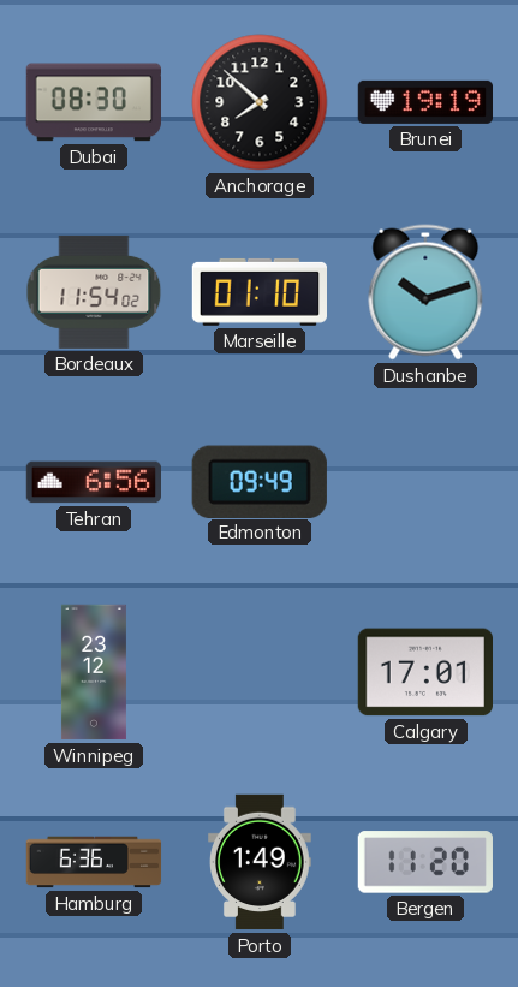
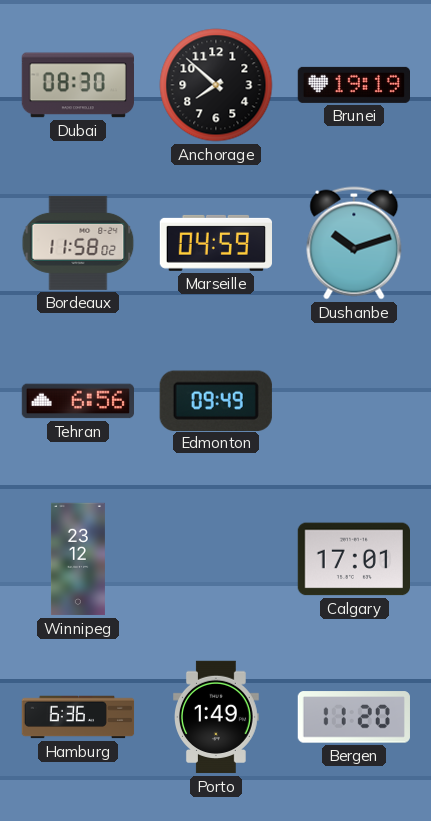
Bordeaux: 11:54 -> 11:58
Marseille: 01:10 -> 04:59
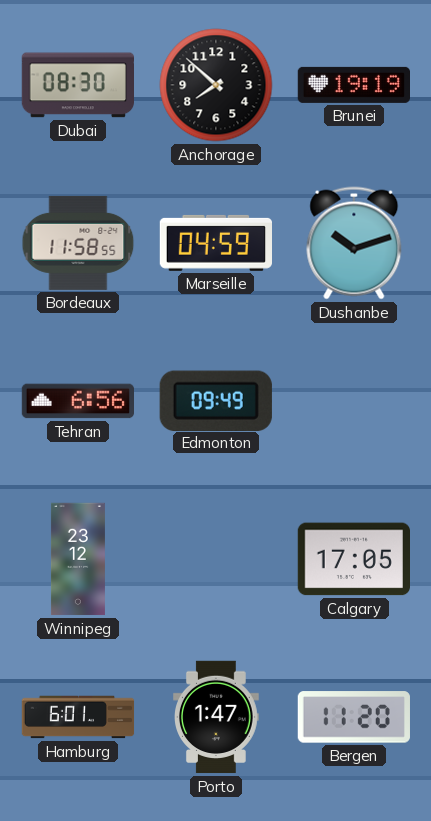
Bordeaux: 11:58:02 -> 11:58:55
Calgary: 17:01 -> 17:05
Hamburg: 6:36 -> 6:01
Porto: 1:49 -> 1:47
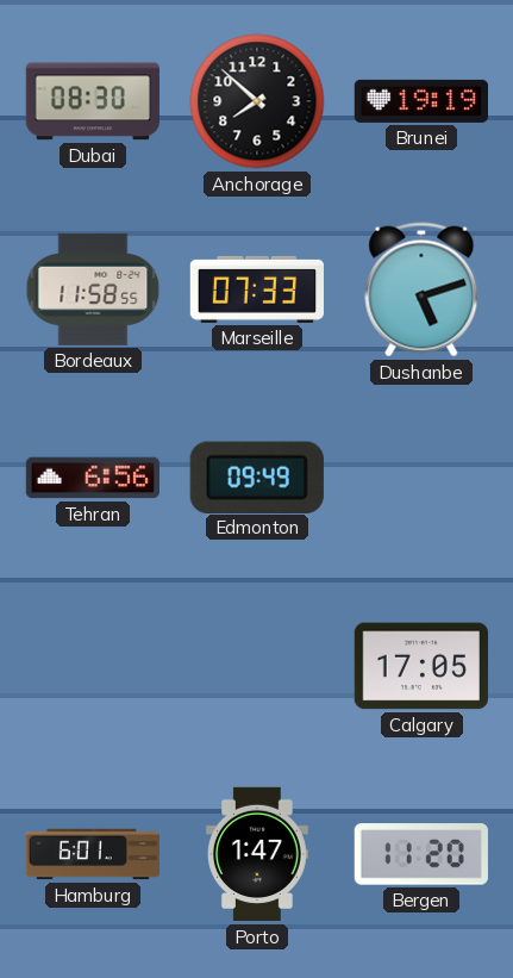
Marseille: 04:59 -> 07:33
Dushanbe: 10:12 -> 5:12
Winnipeg: 23:12 -> none
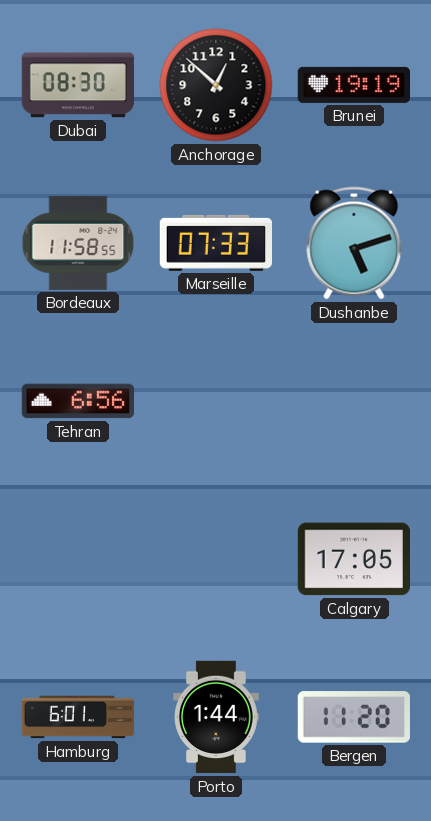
Anchorage: 7:52 -> 12:52
Edmonton: 09:49 -> none
Porto: 1:47 -> 1:44
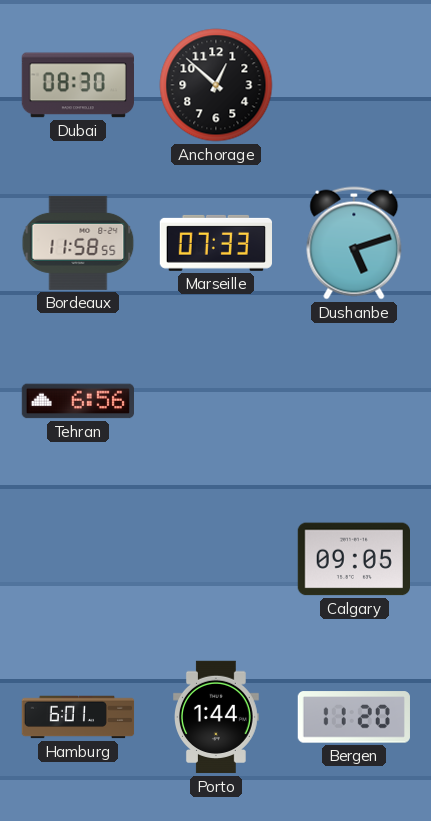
Brunei: 19:19 -> none
Calgary: 17:05 -> 09:05
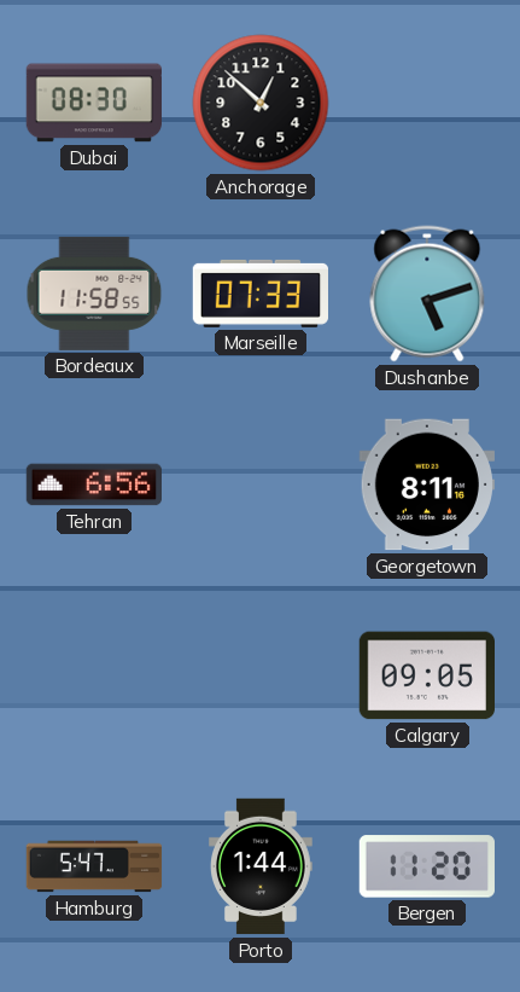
Georgetown: none -> 8:11
Hamburg: 6:01 -> 5:47
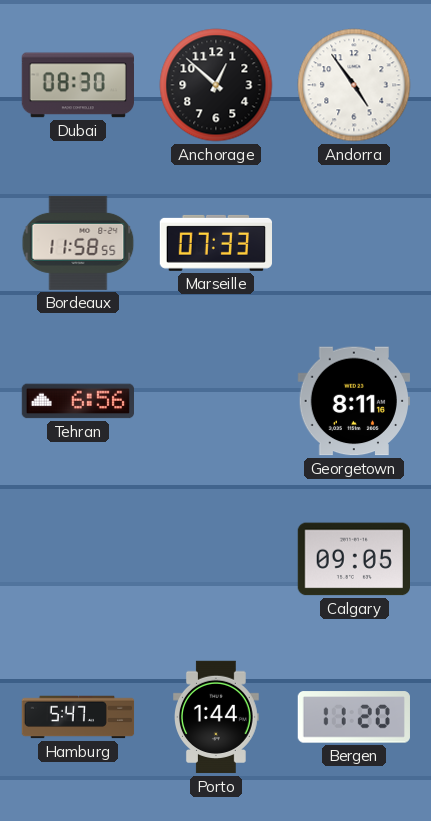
Andorra: none -> 4:54
Dushanbe: 5:12 -> none
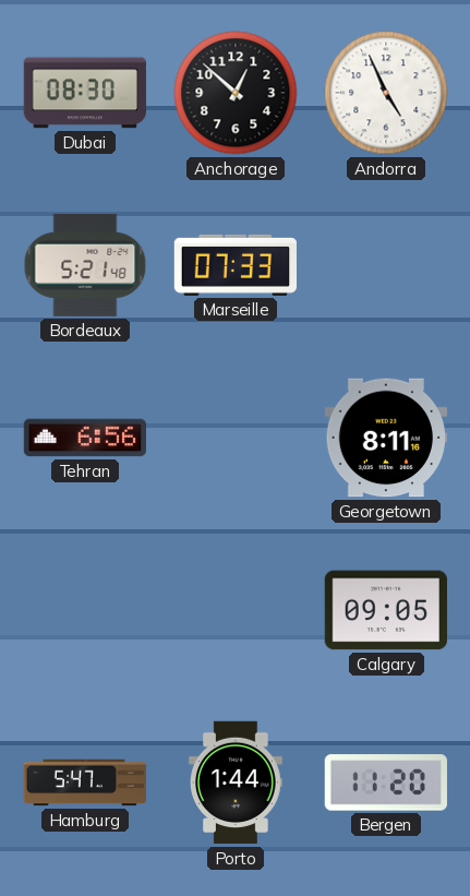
Andorra: 4:54 -> 4:56
Bordeaux: 11:58 -> 5:21
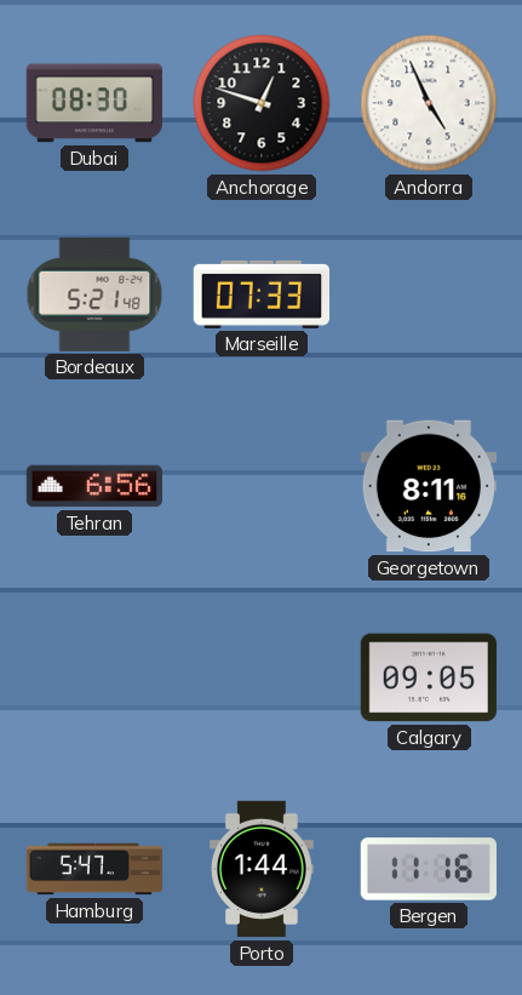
Anchorage: 12:52 -> 12:48
Bergen: 11:20 -> 11:16
